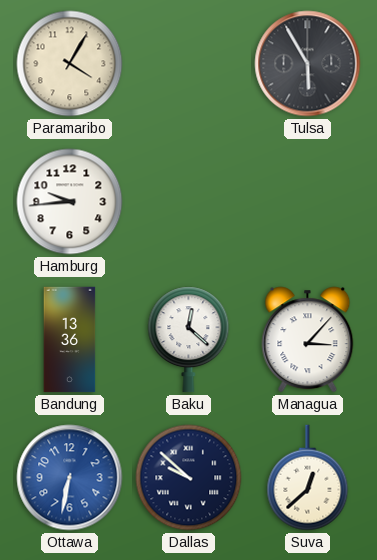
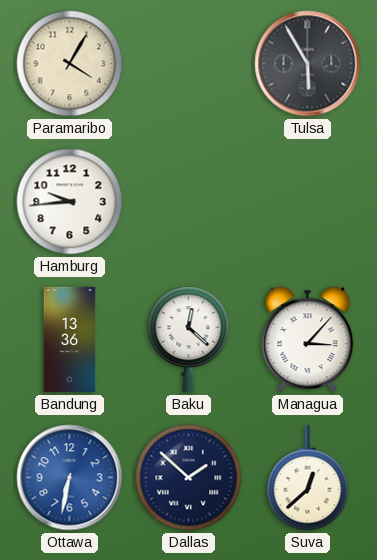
Dallas: 9:52 -> 1:52
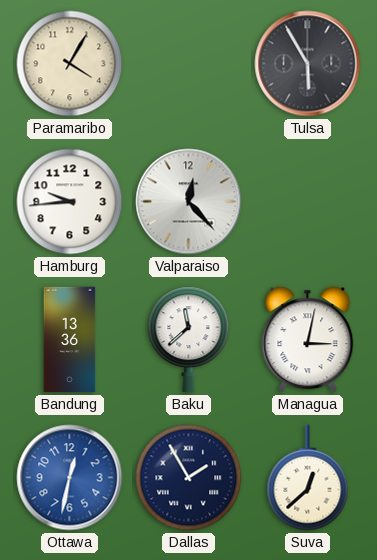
Valparaiso: none -> 12:23
Baku: 12:22 -> 11:38
Managua: 3:07 -> 3:02
Ottawa: 6:32 -> 12:32
Dallas: 1:52 -> 1:55
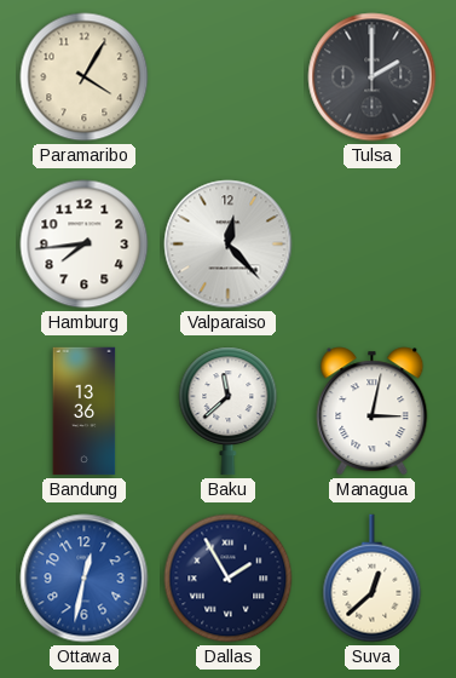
Tulsa: 5:55 -> 2:00
Hamburg: 9:44 -> 7:44
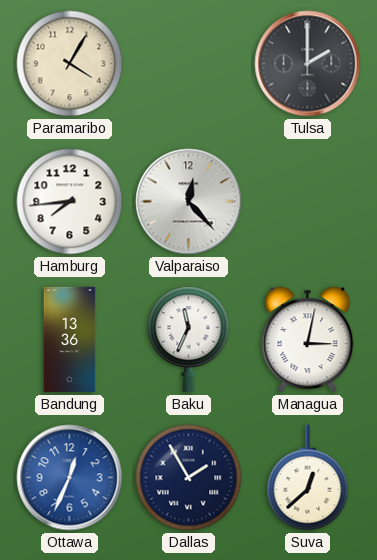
Baku: 11:38 -> 11:34
Ottawa: 12:32 -> 12:34
